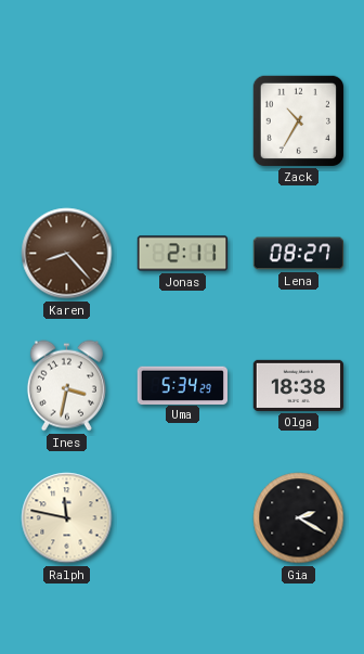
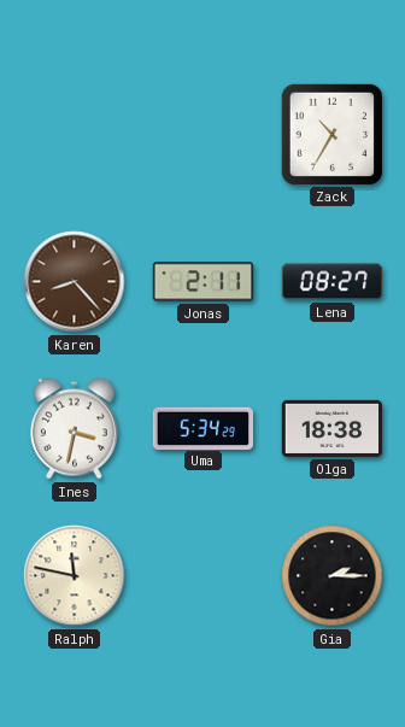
Gia: 2:20 -> 2:15
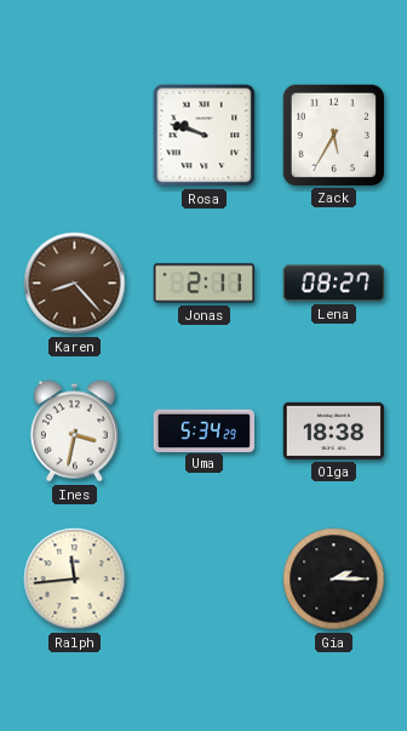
Rosa: none -> 9:48
Zack: 10:35 -> 5:35
Ralph: 11:47 -> 11:44
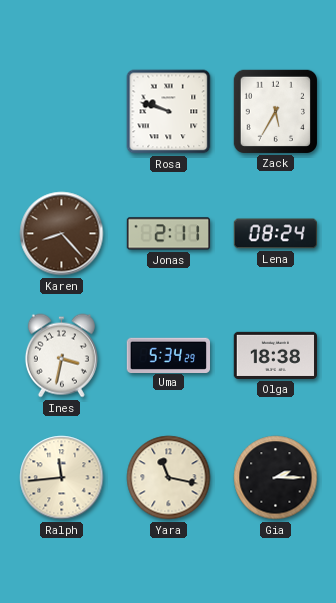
Lena: 08:27 -> 08:24
Yara: none -> 11:17
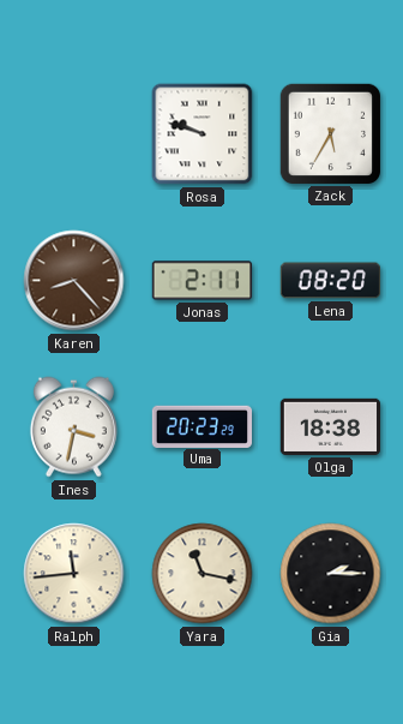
Lena: 08:24 -> 08:20
Uma: 5:34 -> 20:23
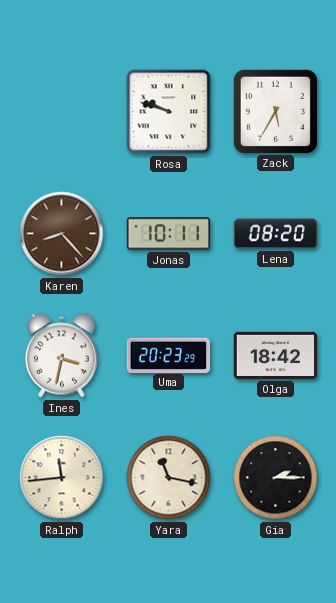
Jonas: 2:11 -> 10:11
Olga: 18:38 -> 18:42
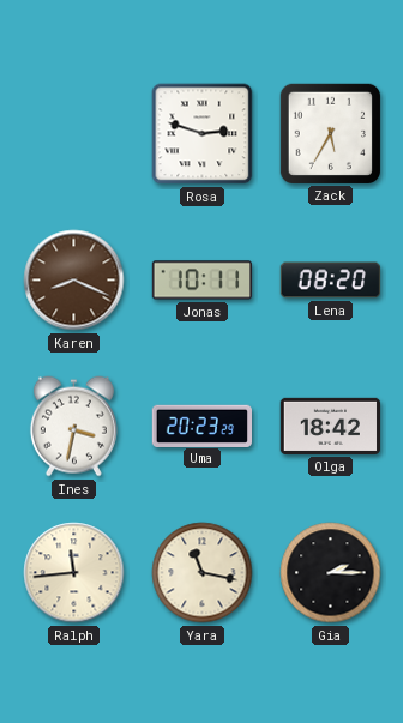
Rosa: 9:48 -> 2:48
Karen: 8:23 -> 8:19
